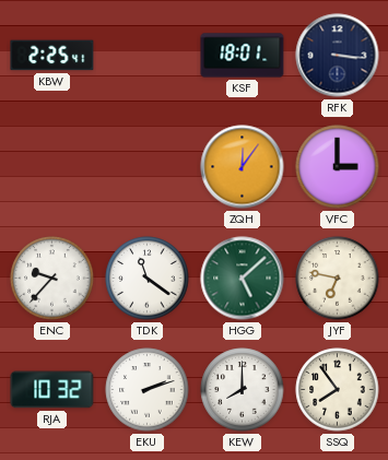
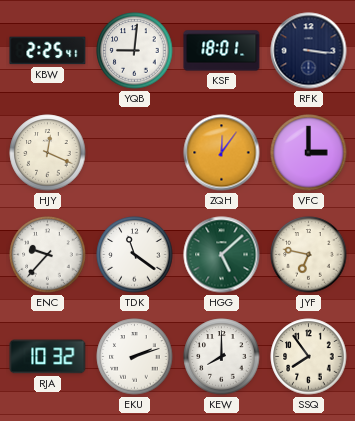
YQB: none -> 9:01
HJY: none -> 12:19
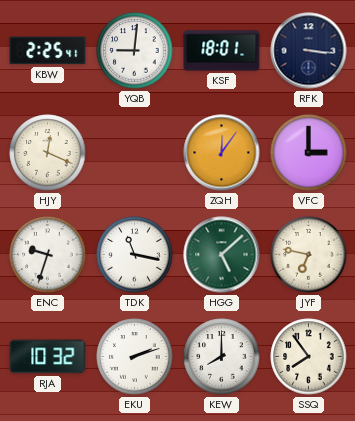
ENC: 9:37 -> 9:33
TDK: 11:21 -> 11:17
